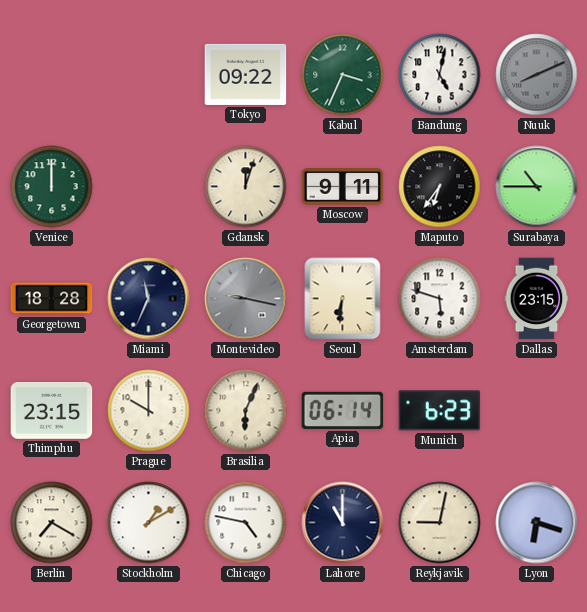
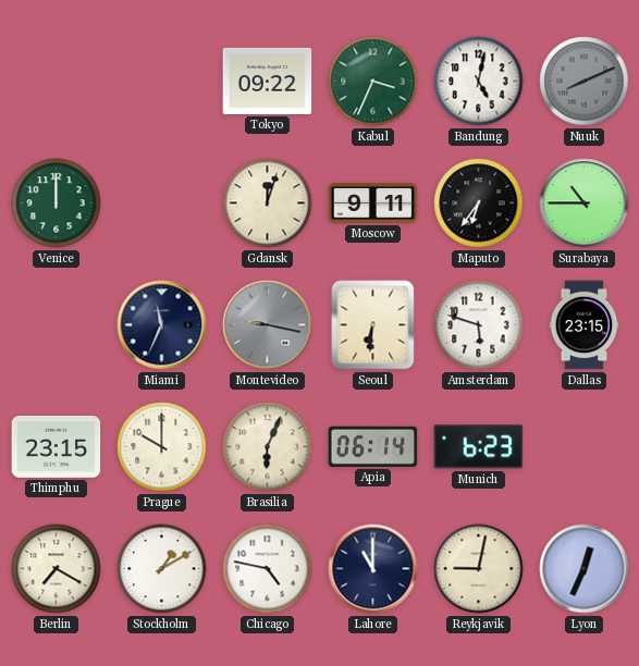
Georgetown: 18:28 -> none
Lyon: 6:18 -> 12:34
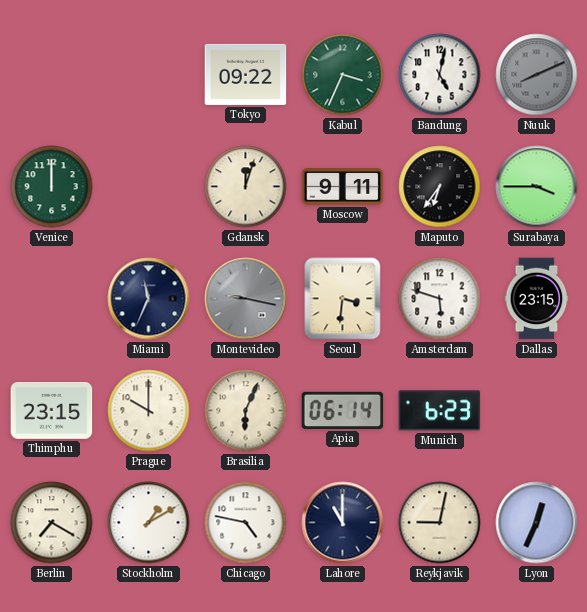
Surabaya: 10:45 -> 3:45
Seoul: 6:31 -> 3:31
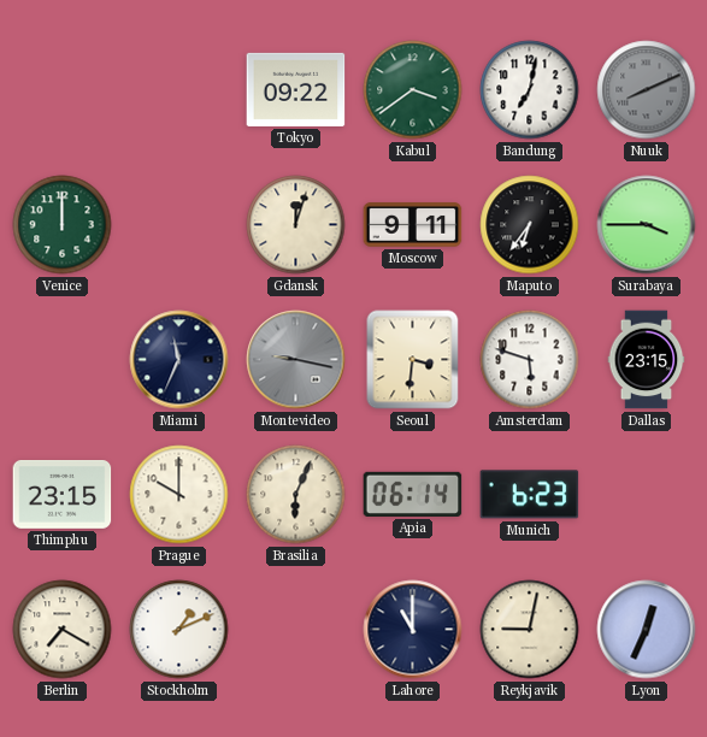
Kabul: 3:34 -> 3:39
Bandung: 5:02 -> 7:02
Stockholm: 1:10 -> 1:11
Chicago: 4:47 -> none
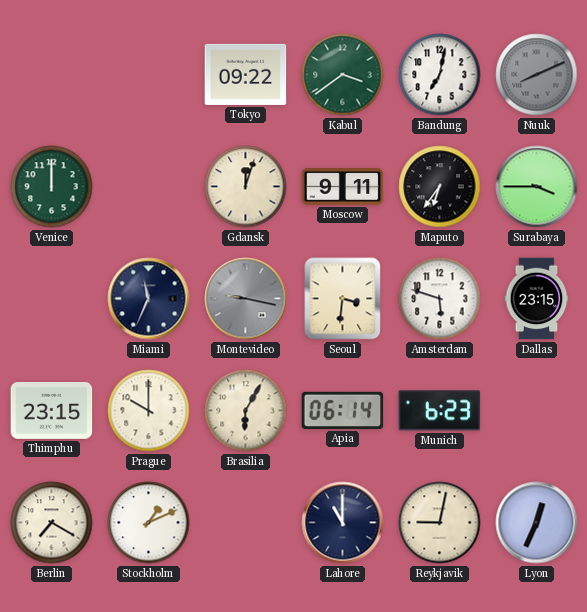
Brasilia: 6:04 -> 6:05
